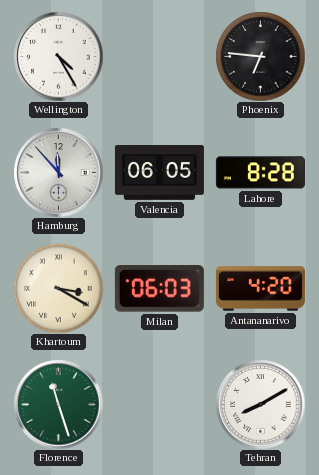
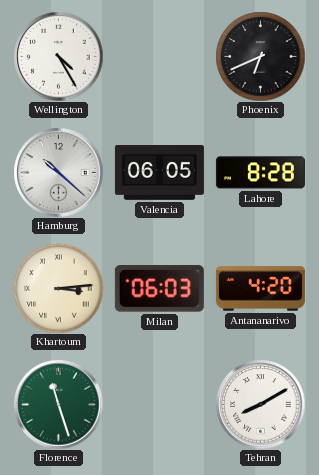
Phoenix: 6:46 -> 6:41
Hamburg: 11:53 -> 10:22
Khartoum: 3:20 -> 3:14
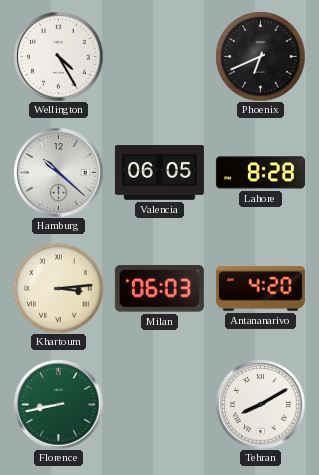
Florence: 11:27 -> 8:43
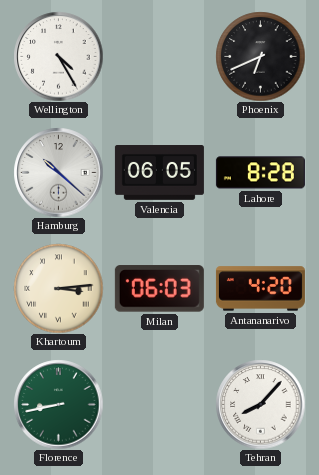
Tehran: 8:10 -> 8:07
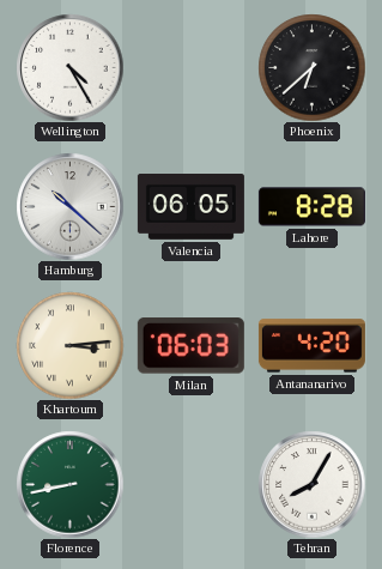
Phoenix: 6:41 -> 6:38
Tehran: 8:07 -> 8:05
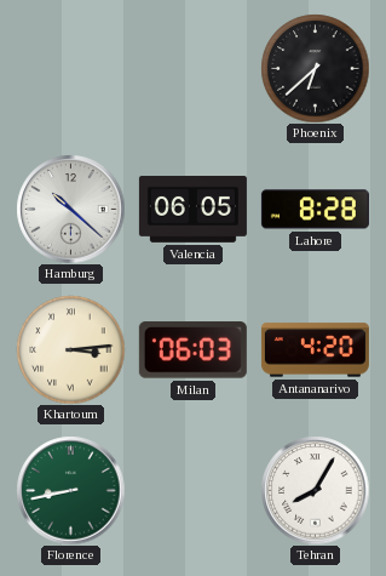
Wellington: 4:25 -> none
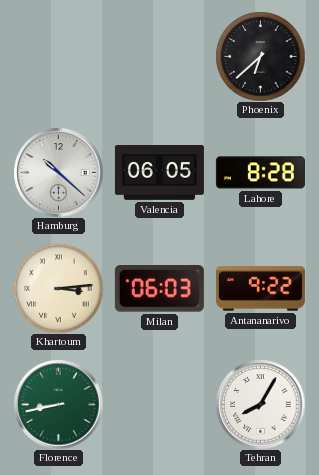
Antananarivo: 4:20 -> 9:22
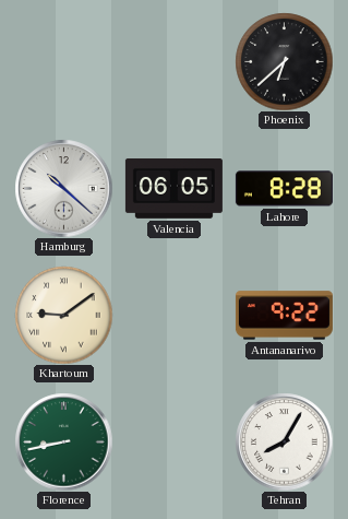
Khartoum: 3:14 -> 9:09
Milan: 06:03 -> none
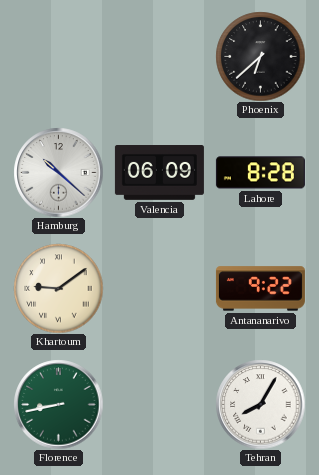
Valencia: 06:05 -> 06:09
